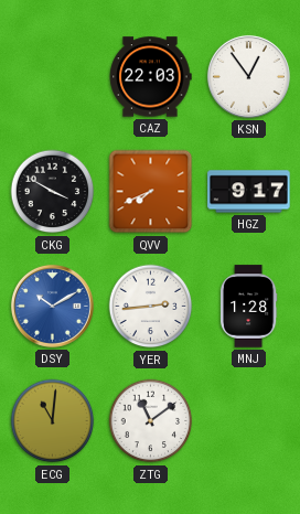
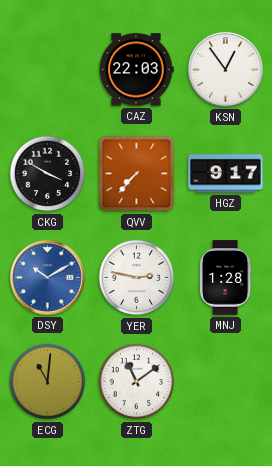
QVV: 7:41 -> 7:37
YER: 2:44 -> 2:47
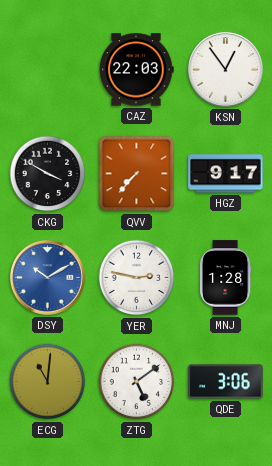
ZTG: 11:09 -> 5:09
QDE: none -> 3:06
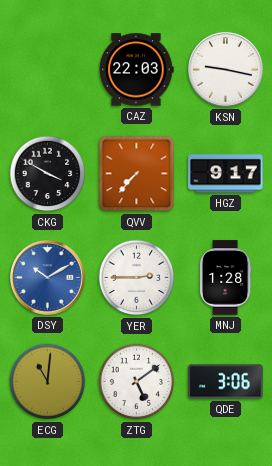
KSN: 12:54 -> 9:17
YER: 2:47 -> 2:45
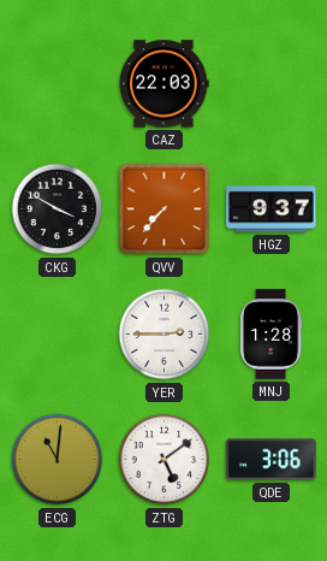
KSN: 9:17 -> none
HGZ: 9:17 -> 9:37
DSY: 10:10 -> none
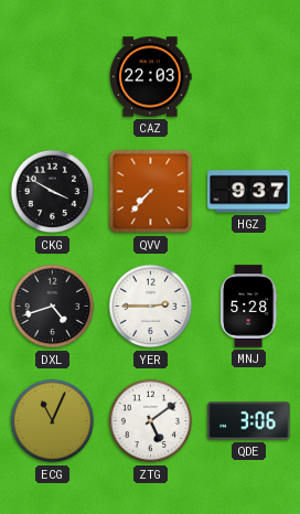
DXL: none -> 4:42
MNJ: 1:28 -> 5:28
ECG: 11:01 -> 11:04
